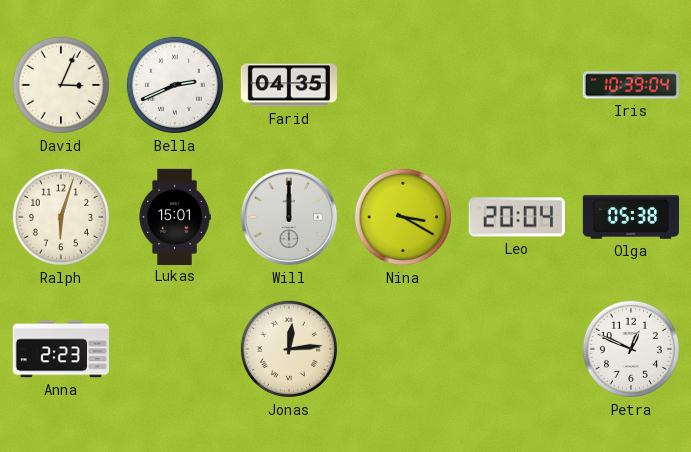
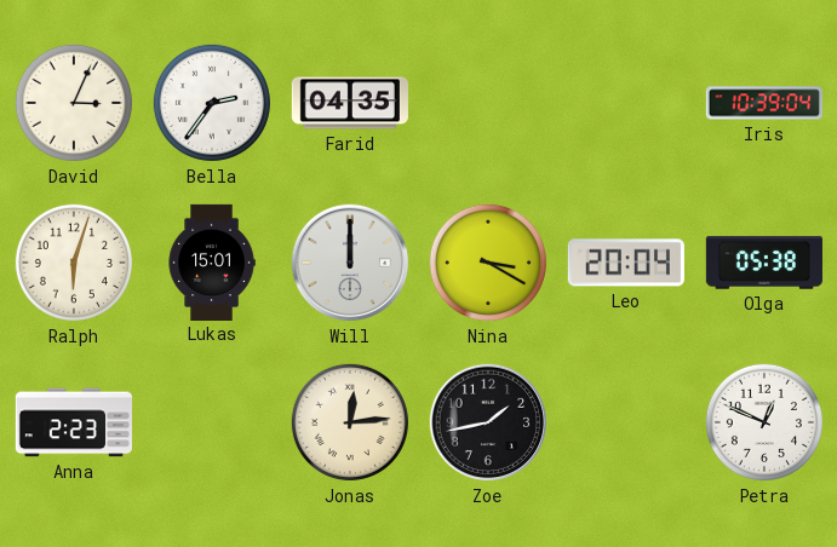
Bella: 2:41 -> 2:36
Zoe: none -> 1:43
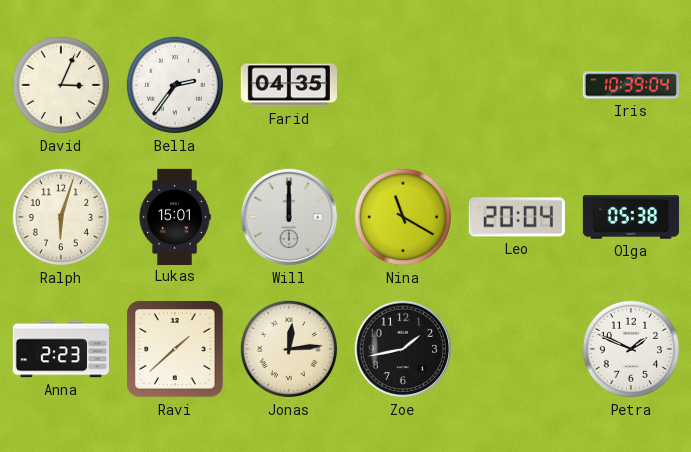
Nina: 3:20 -> 11:20
Ravi: none -> 1:38
Petra: 12:49 -> 1:49
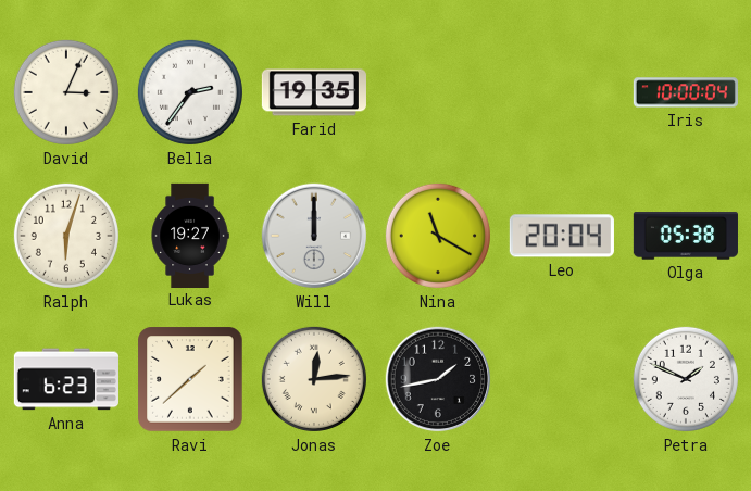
Farid: 04:35 -> 19:35
Iris: 10:39 -> 10:00
Lukas: 15:01 -> 19:27
Anna: 2:23 -> 6:23
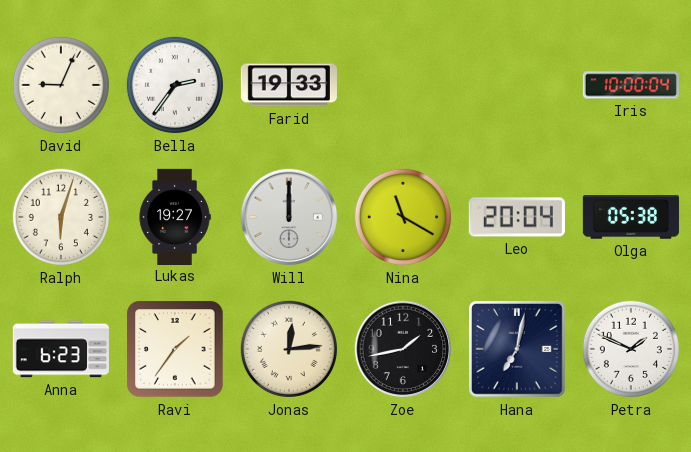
David: 3:04 -> 9:04
Farid: 19:35 -> 19:33
Ravi: 1:38 -> 1:36
Hana: none -> 7:02
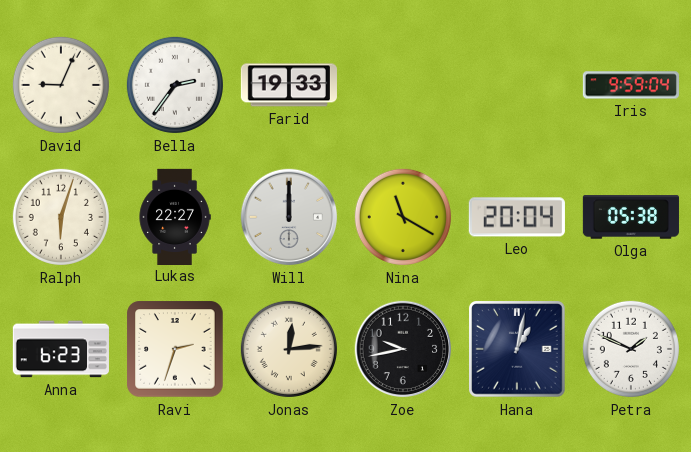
Iris: 10:00 -> 9:59
Lukas: 19:27 -> 22:27
Ravi: 1:36 -> 2:33
Zoe: 1:43 -> 9:43
Hana: 7:02 -> 1:02
